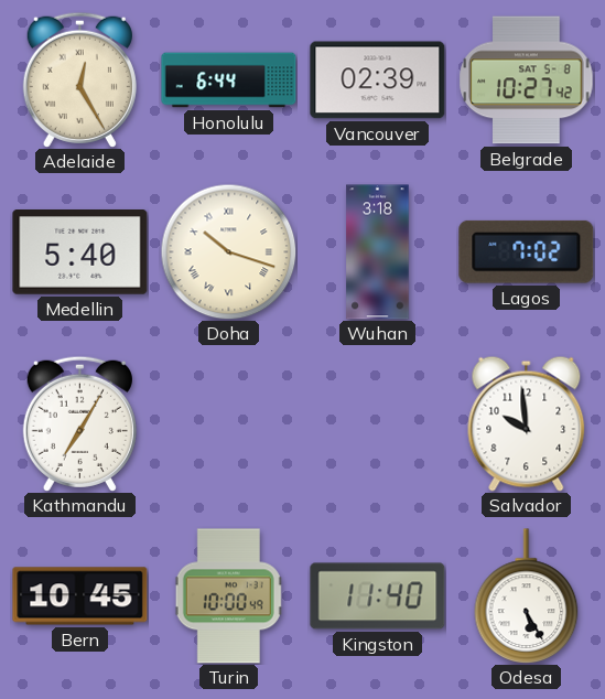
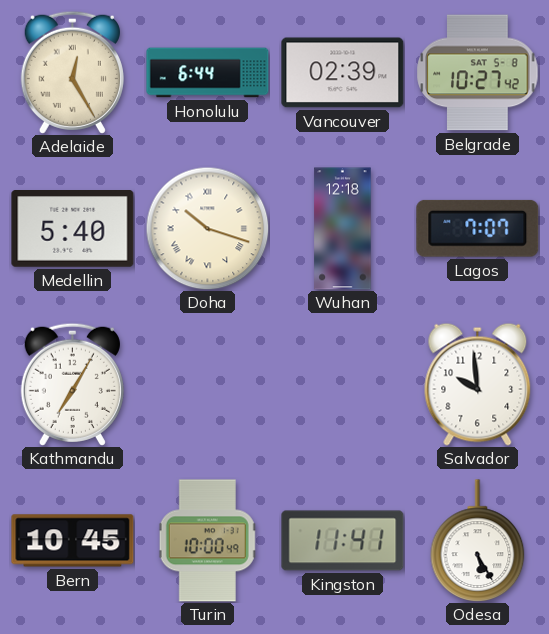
Wuhan: 3:18 -> 12:18
Lagos: 7:02 -> 7:07
Kingston: 11:40 -> 11:41
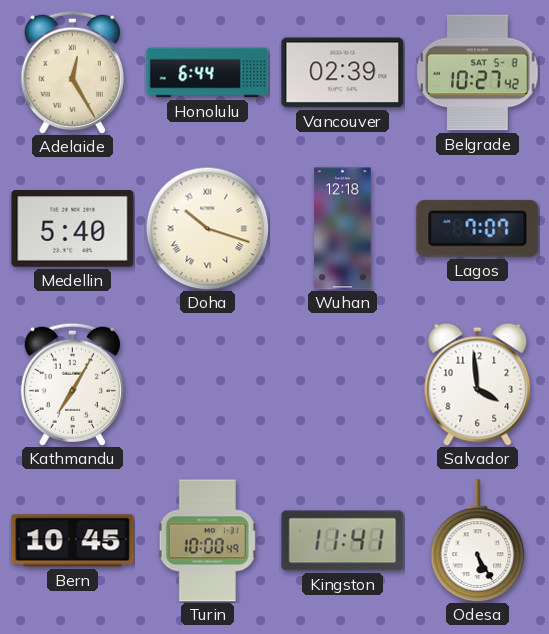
Salvador: 9:59 -> 3:59
